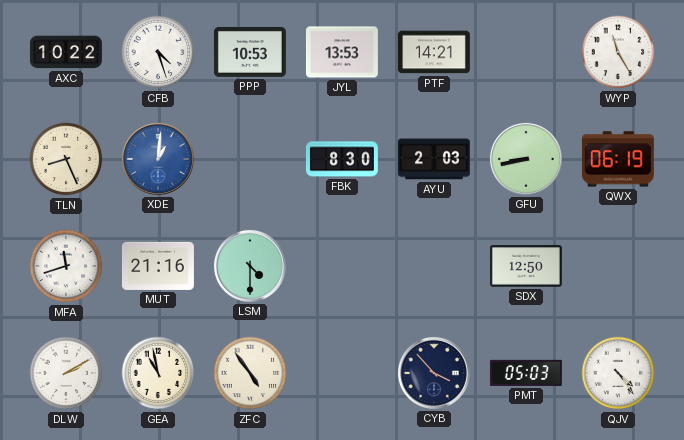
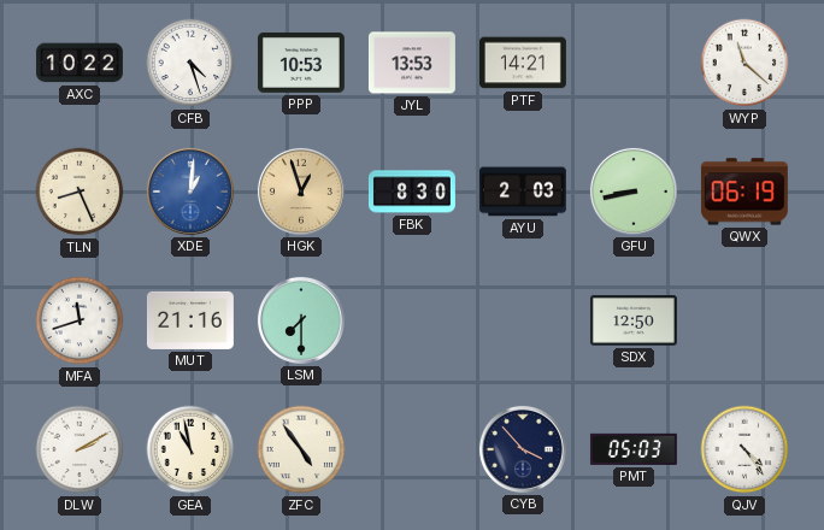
WYP: 11:25 -> 11:22
HGK: none -> 12:57
LSM: 4:30 -> 7:30
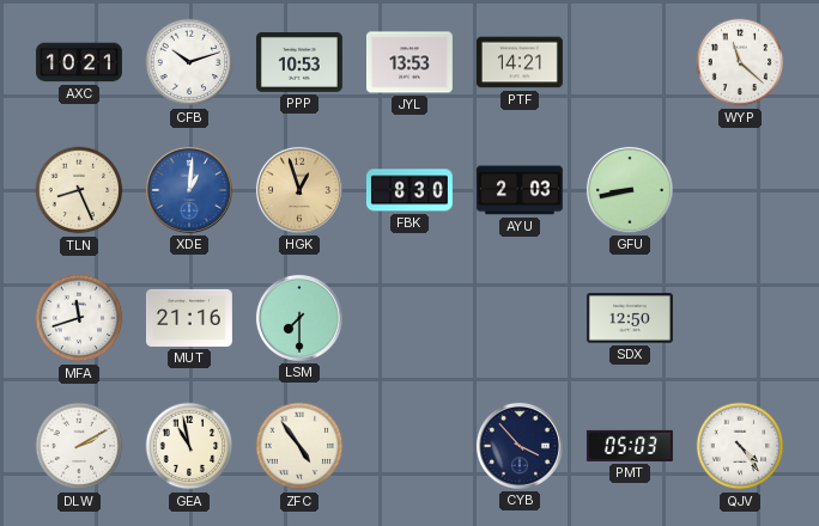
AXC: 10:22 -> 10:21
CFB: 4:27 -> 10:12
QWX: 06:19 -> none
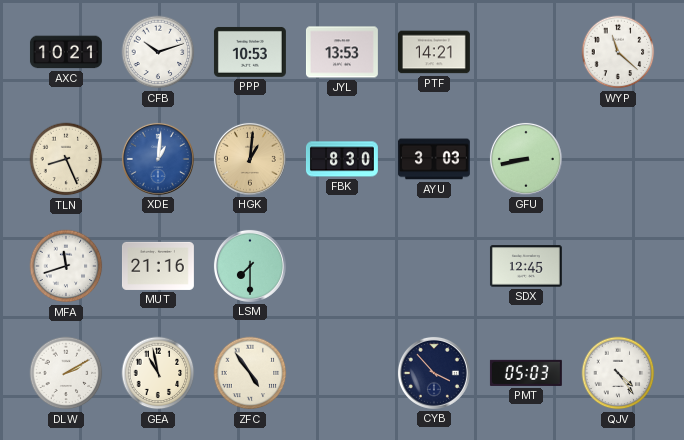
HGK: 12:57 -> 1:01
AYU: 2:03 -> 3:03
SDX: 12:50 -> 12:45
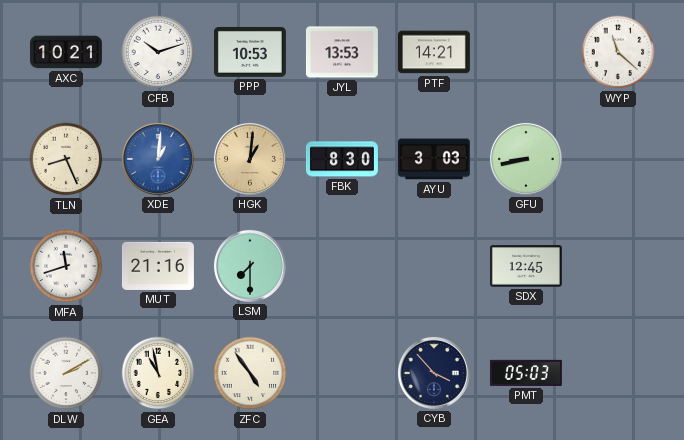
QJV: 4:24 -> none
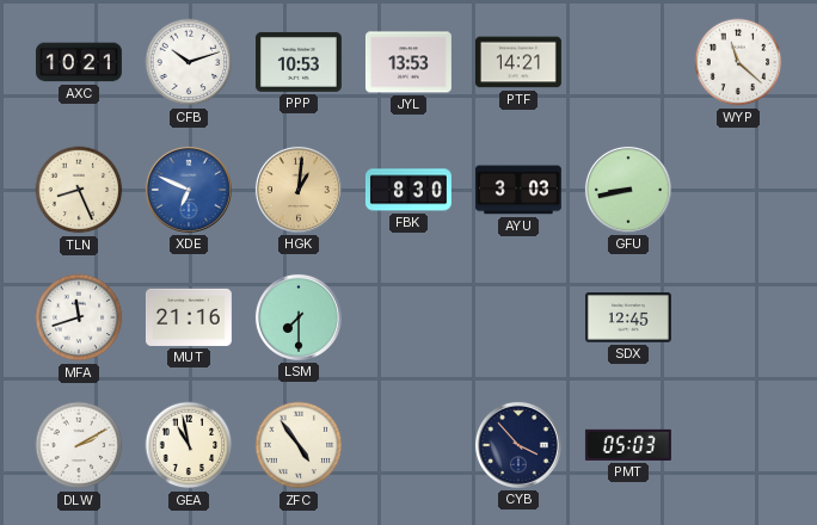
XDE: 1:01 -> 6:49
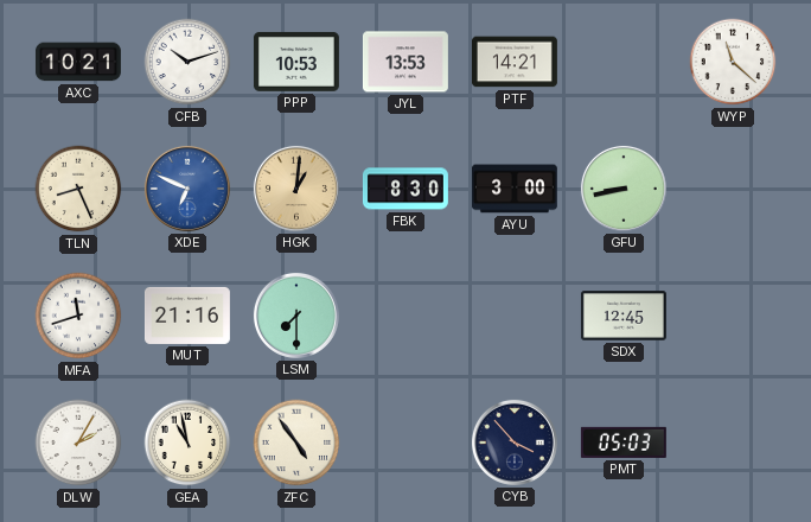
AYU: 3:03 -> 3:00
DLW: 2:10 -> 2:05
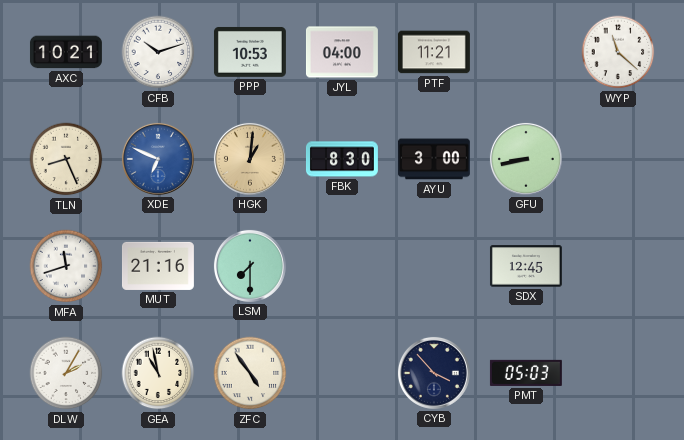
JYL: 13:53 -> 04:00
PTF: 14:21 -> 11:21
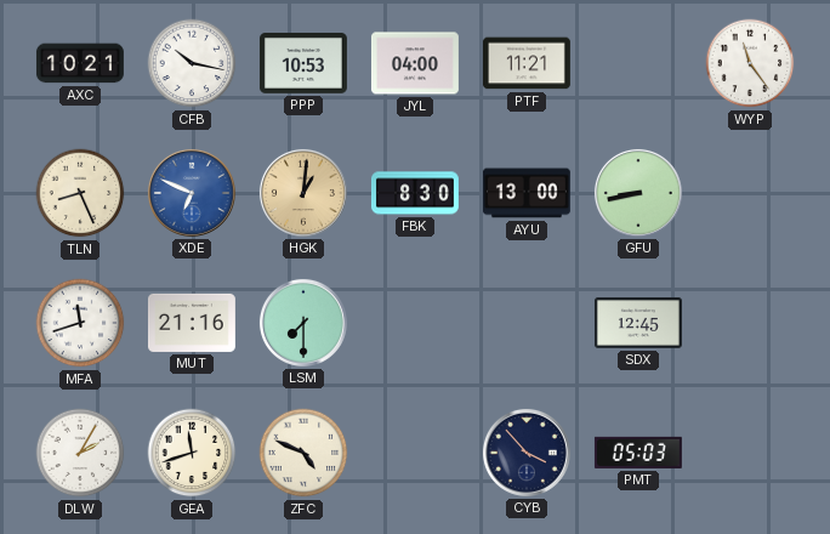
CFB: 10:12 -> 10:17
WYP: 11:22 -> 11:24
AYU: 3:00 -> 13:00
GEA: 10:58 -> 11:42
ZFC: 4:54 -> 4:49
